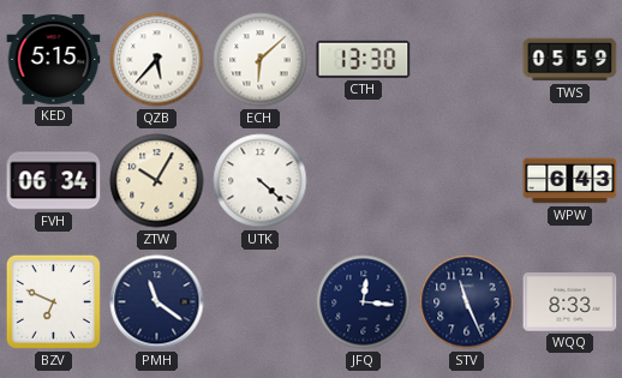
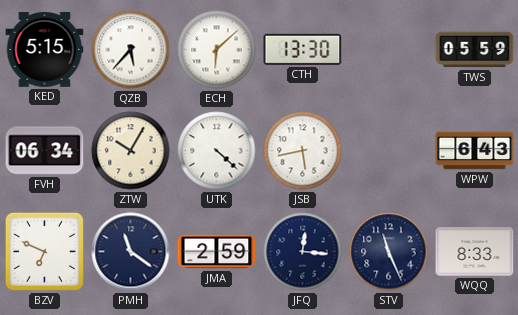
JSB: none -> 5:43
JMA: none -> 2:59
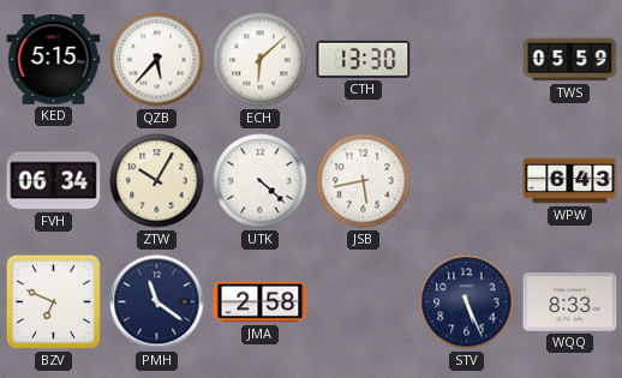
JMA: 2:59 -> 2:58
JFQ: 12:16 -> none
STV: 11:26 -> 5:26
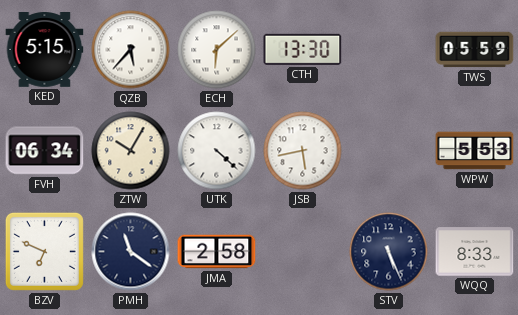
WPW: 6:43 -> 5:53
